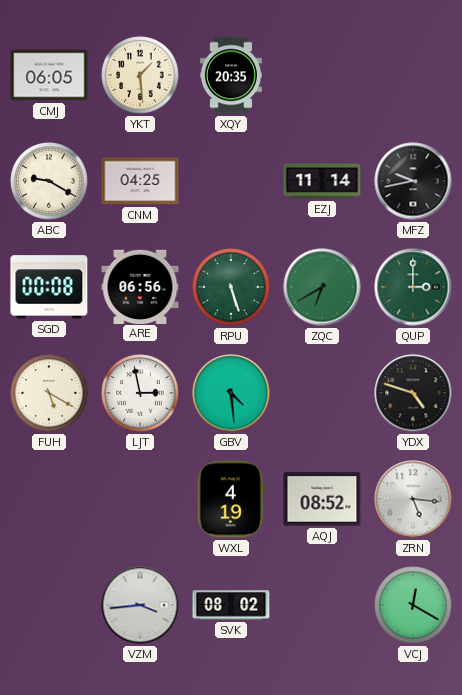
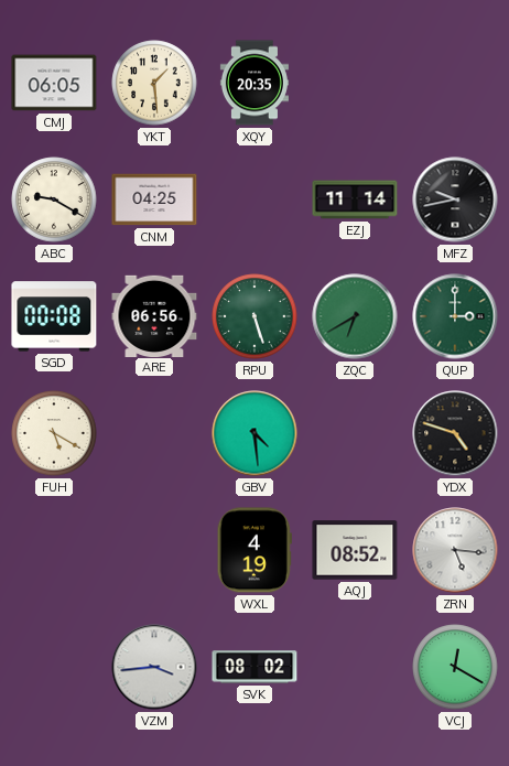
LJT: 2:58 -> none
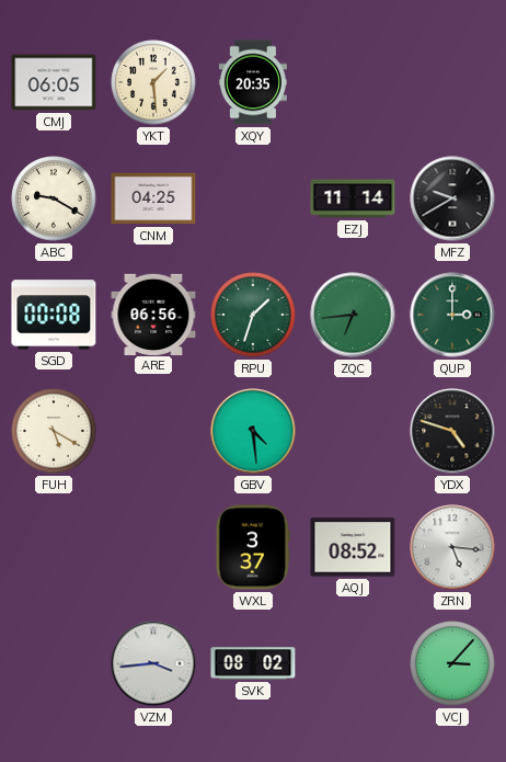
MFZ: 9:43 -> 9:40
RPU: 5:27 -> 1:33
ZQC: 6:40 -> 6:44
WXL: 4:19 -> 3:37
VCJ: 12:20 -> 3:07
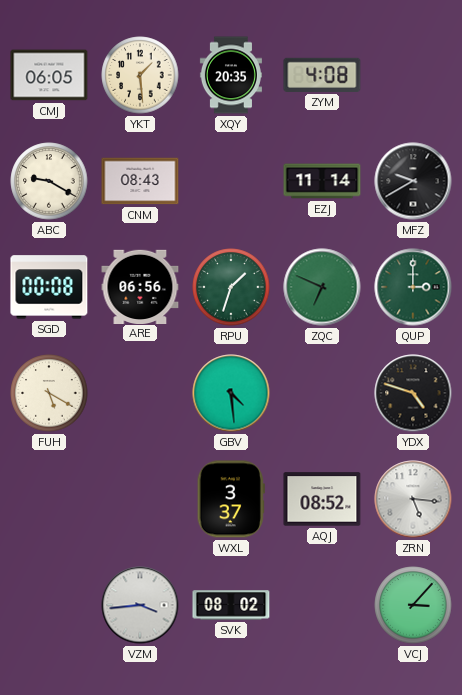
ZYM: none -> 4:08
CNM: 04:25 -> 08:43
ZQC: 6:44 -> 6:49
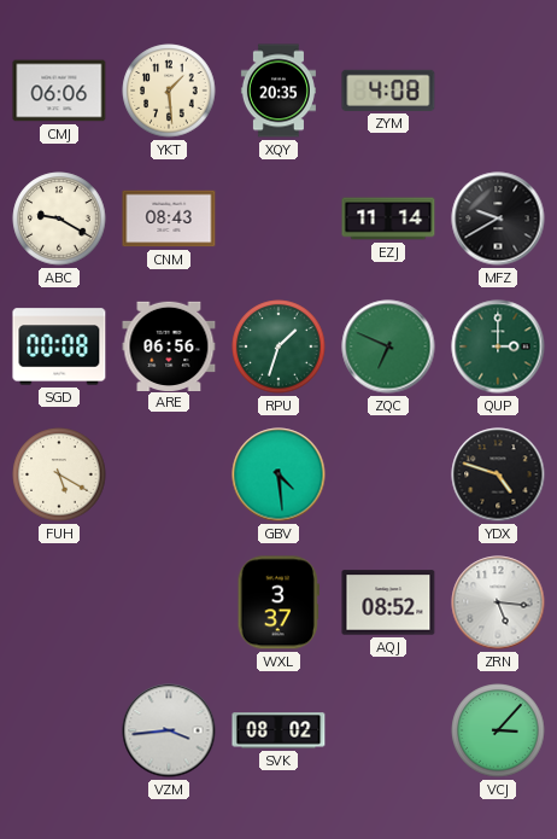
CMJ: 06:05 -> 06:06
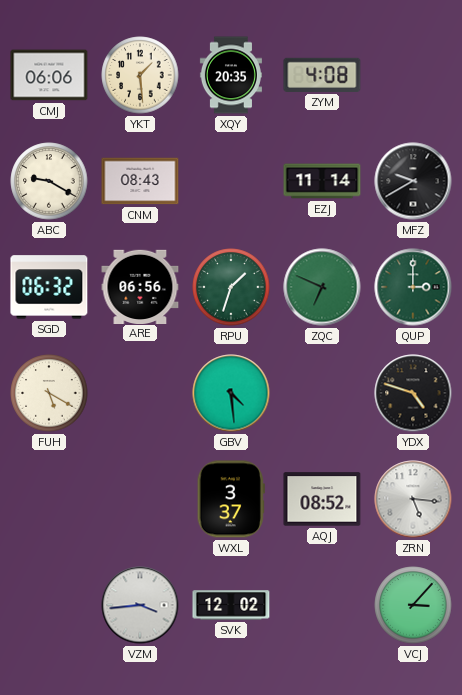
SGD: 00:08 -> 06:32
SVK: 08:02 -> 12:02
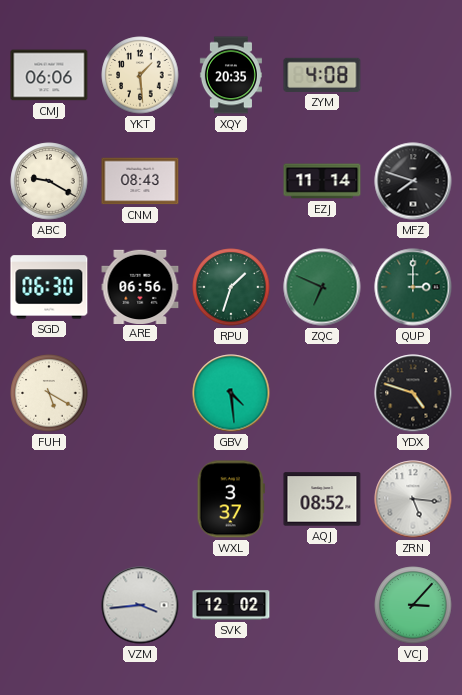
MFZ: 9:40 -> 7:48
SGD: 06:32 -> 06:30
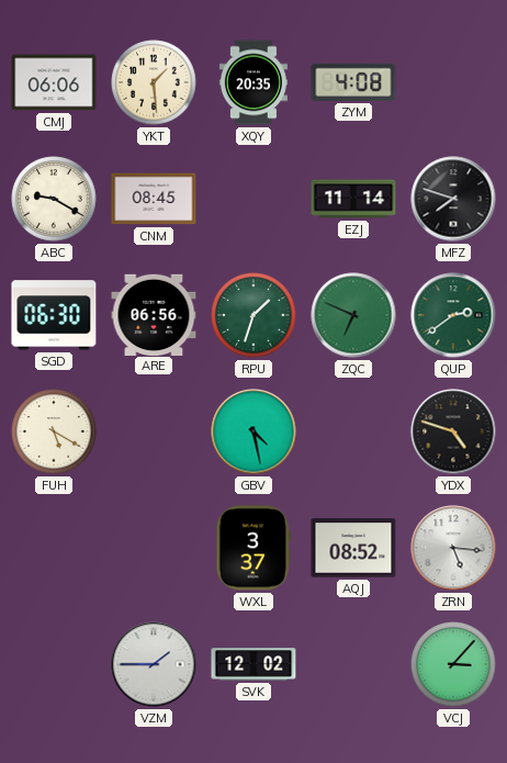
CNM: 08:43 -> 08:45
QUP: 3:00 -> 2:39
GBV: 4:29 -> 4:28
VZM: 3:44 -> 1:45
